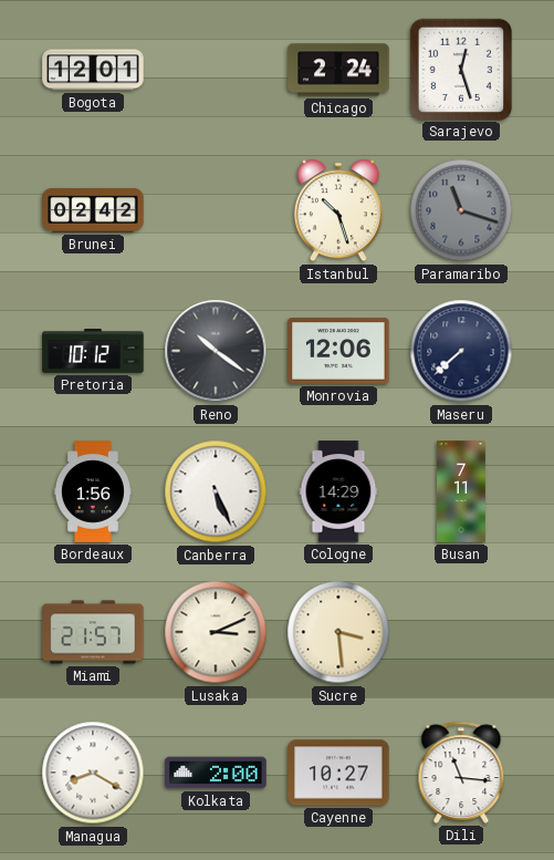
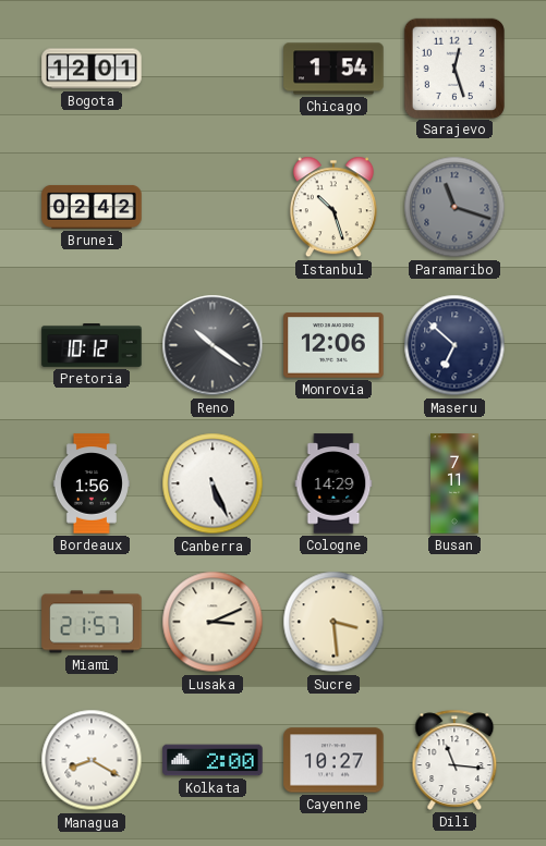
Chicago: 2:24 -> 1:54
Maseru: 7:38 -> 6:52
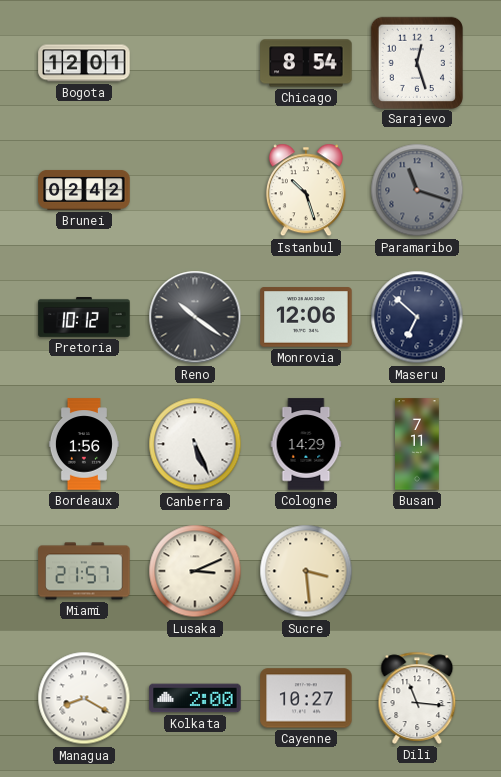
Chicago: 1:54 -> 8:54
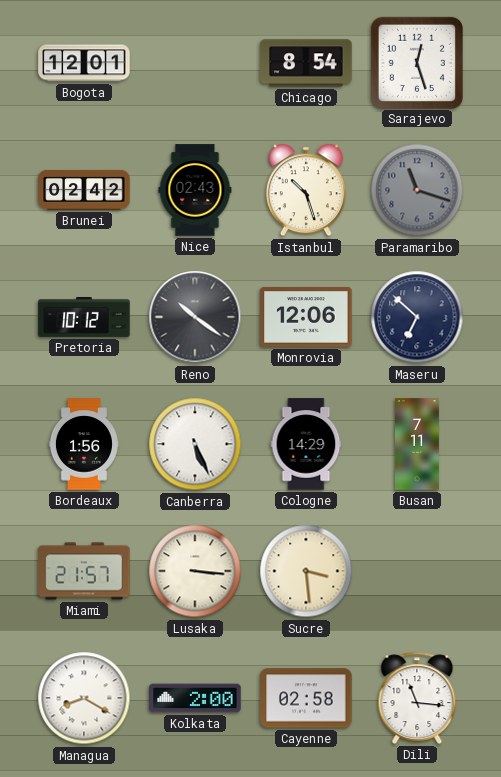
Nice: none -> 02:43
Lusaka: 3:11 -> 3:16
Cayenne: 10:27 -> 02:58
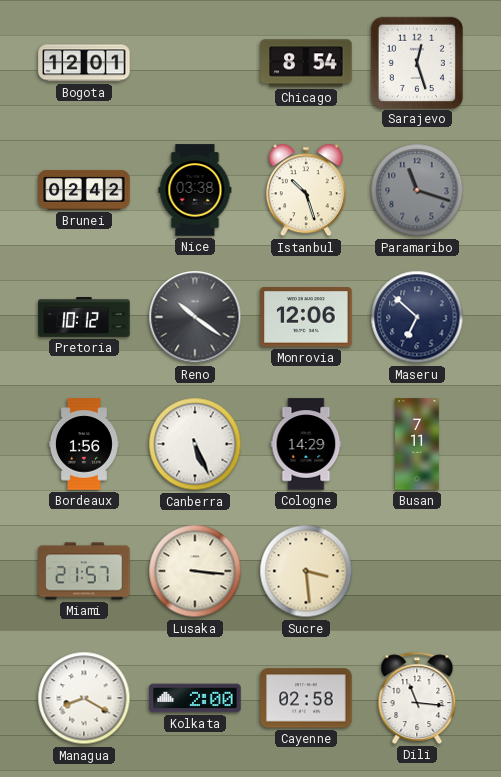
Nice: 02:43 -> 03:38
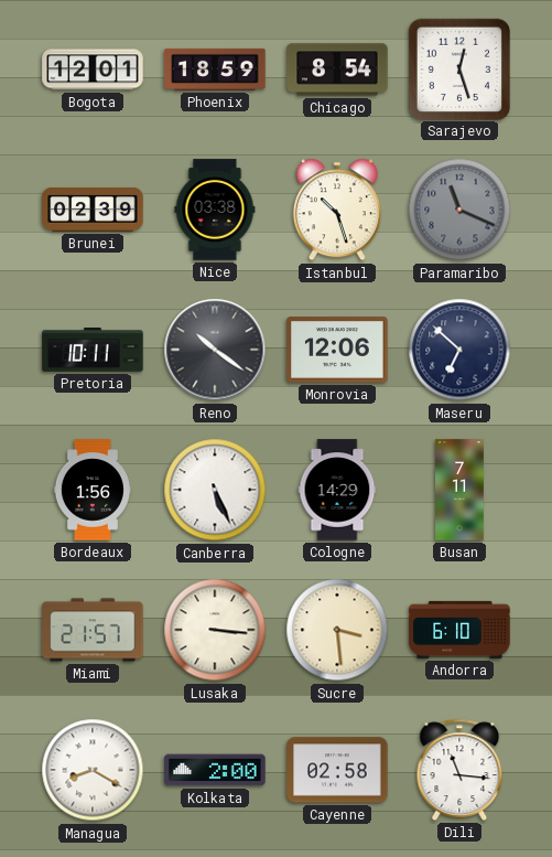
Phoenix: none -> 18:59
Brunei: 02:42 -> 02:39
Paramaribo: 11:18 -> 11:19
Pretoria: 10:12 -> 10:11
Andorra: none -> 6:10
